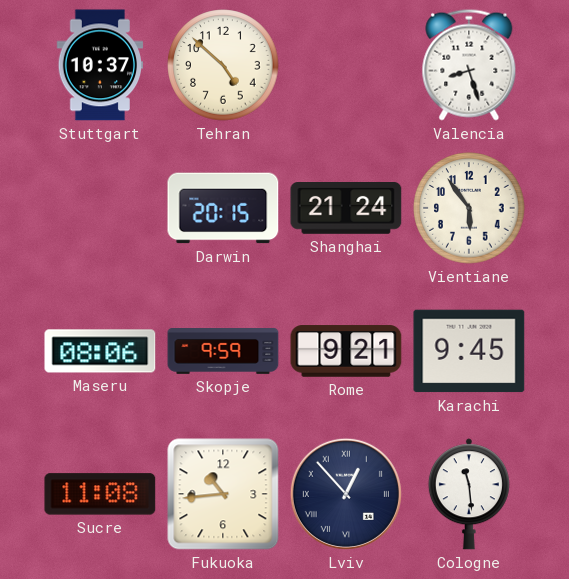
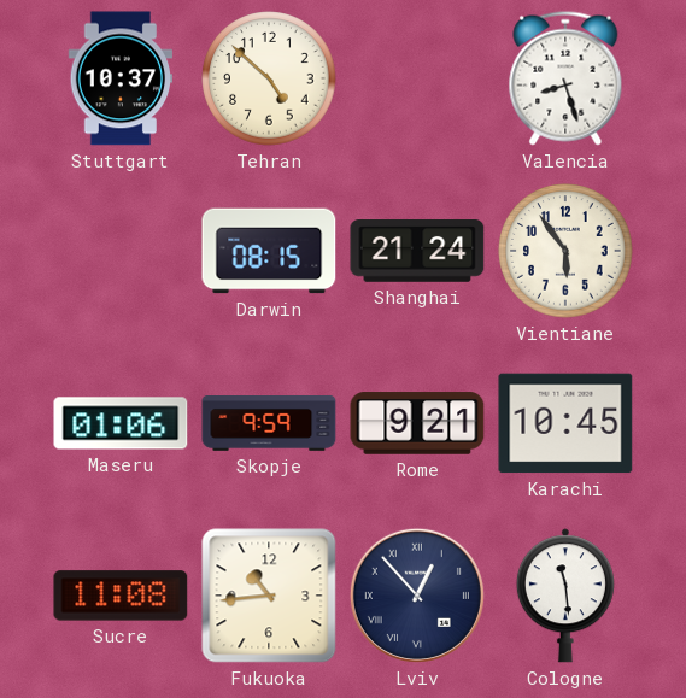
Darwin: 20:15 -> 08:15
Maseru: 08:06 -> 01:06
Karachi: 9:45 -> 10:45
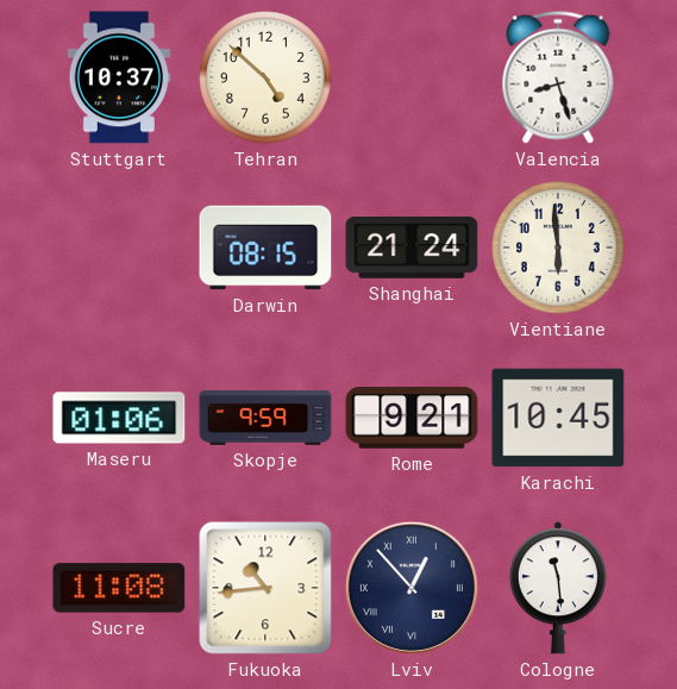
Vientiane: 5:54 -> 5:59
